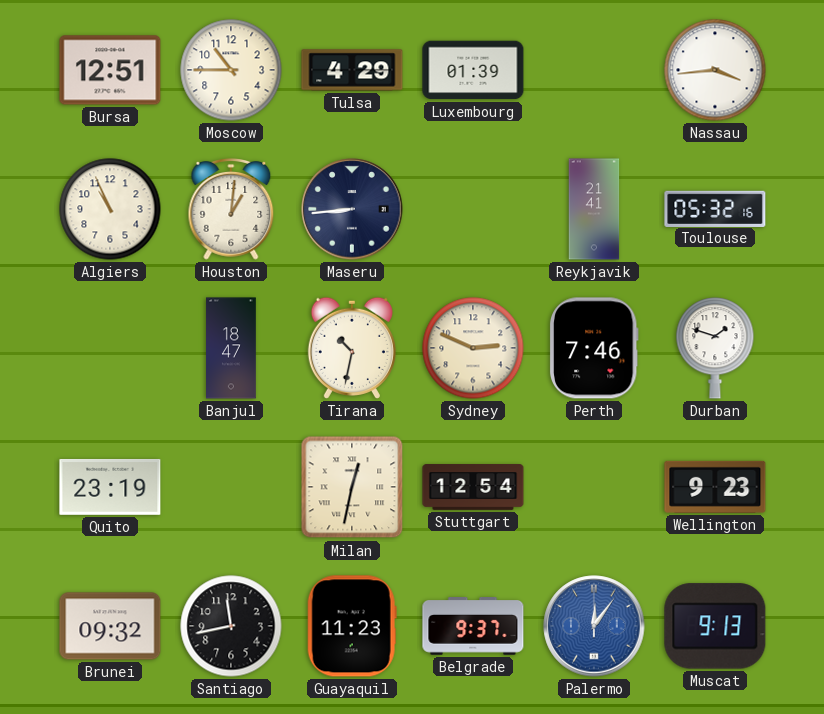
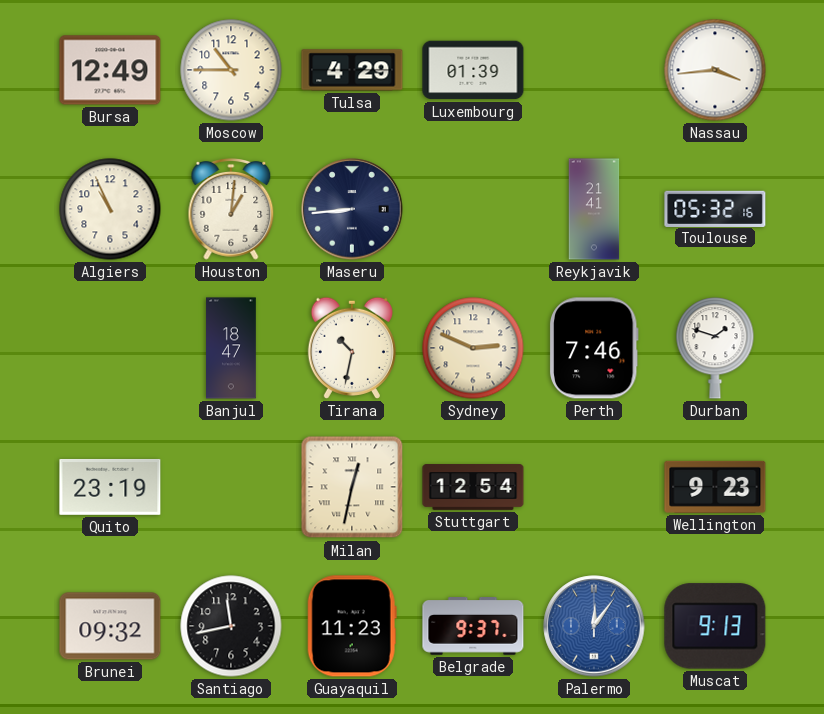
Bursa: 12:51 -> 12:49
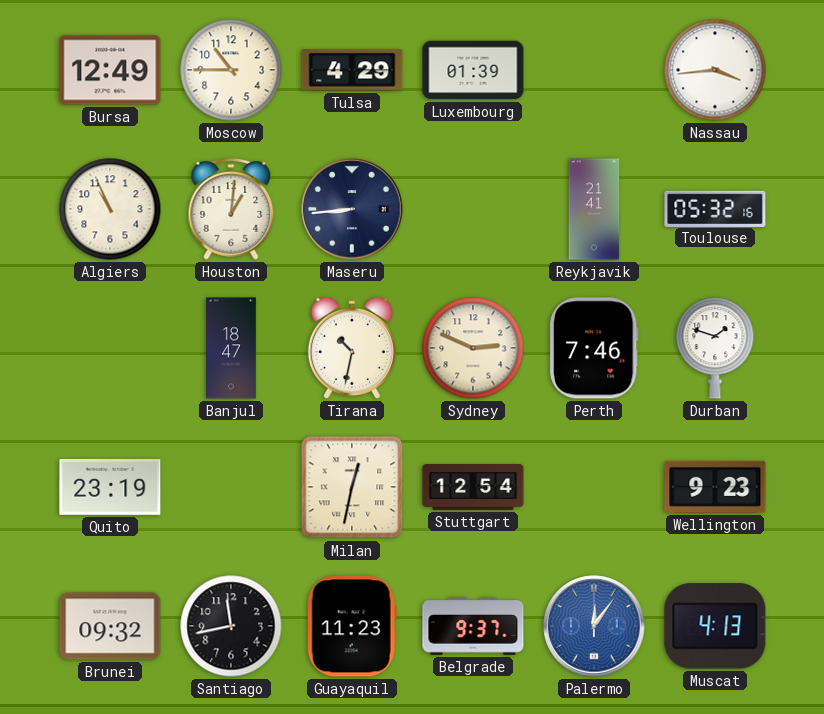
Muscat: 9:13 -> 4:13
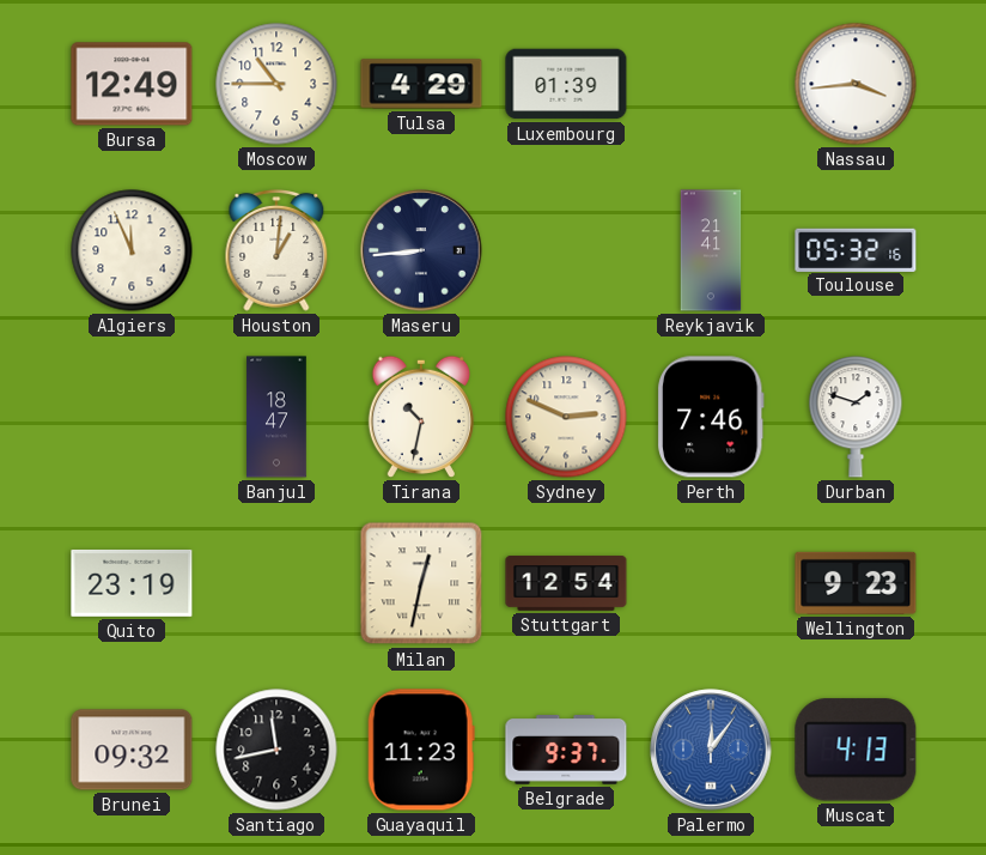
Algiers: 10:56 -> 11:56
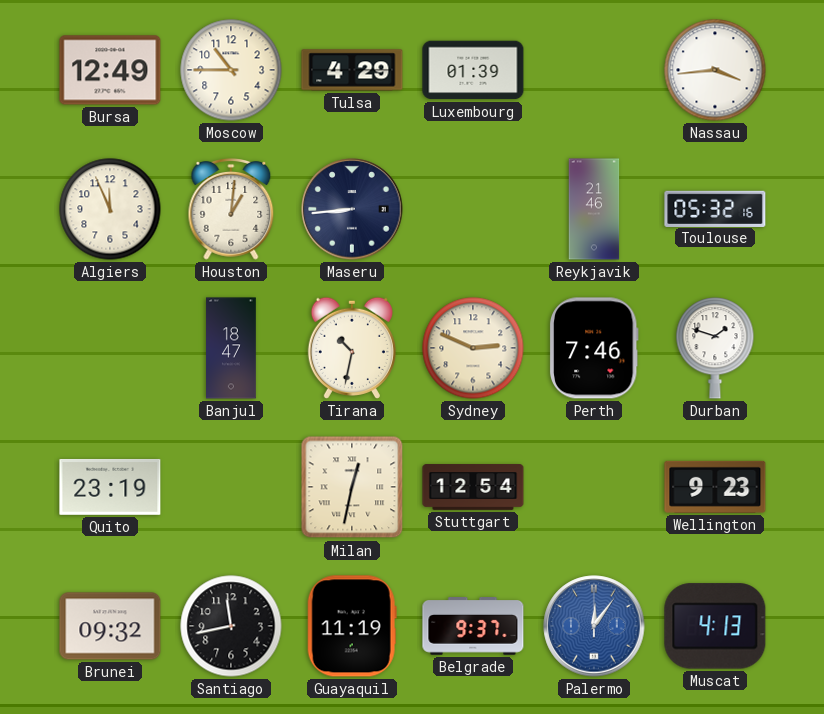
Reykjavik: 21:41 -> 21:46
Guayaquil: 11:23 -> 11:19
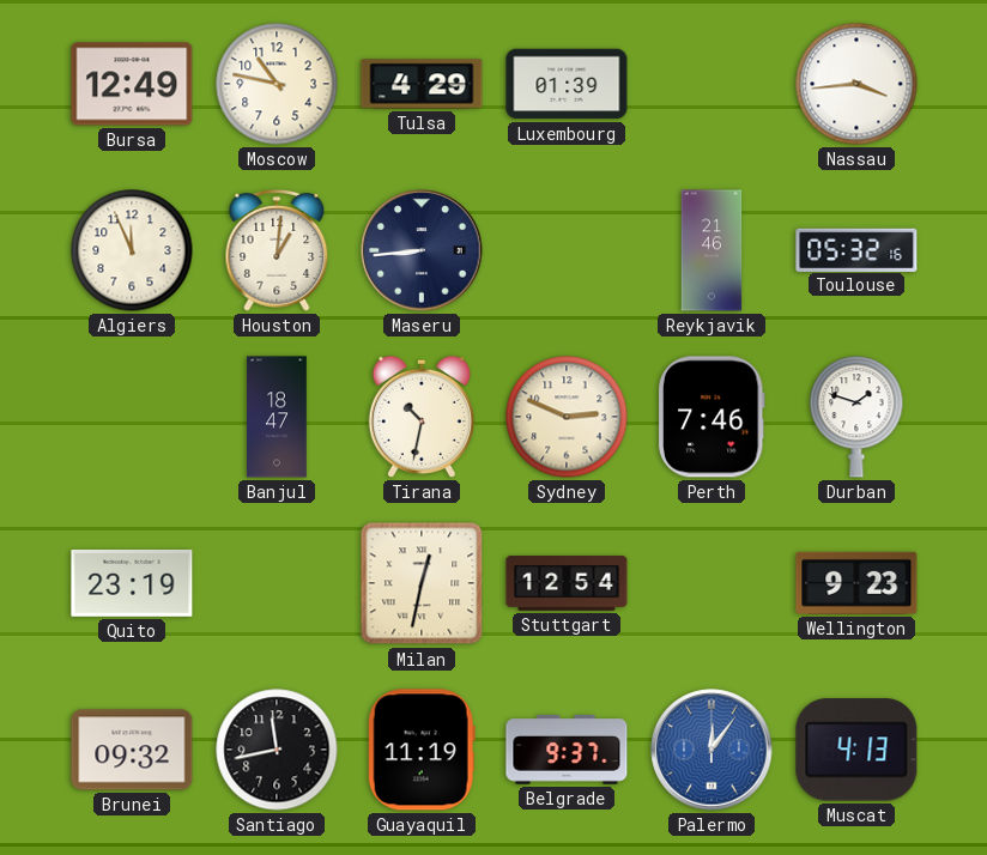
Moscow: 10:45 -> 10:47
